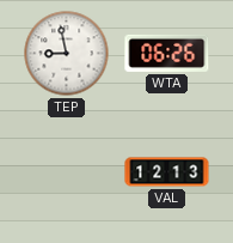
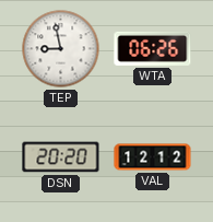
DSN: none -> 20:20
VAL: 12:13 -> 12:12
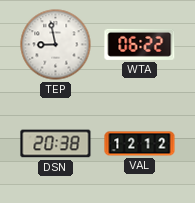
WTA: 06:26 -> 06:22
DSN: 20:20 -> 20:38
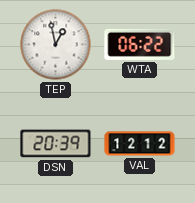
TEP: 8:58 -> 12:58
DSN: 20:38 -> 20:39
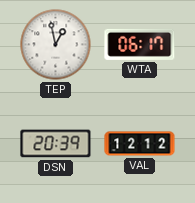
WTA: 06:22 -> 06:17
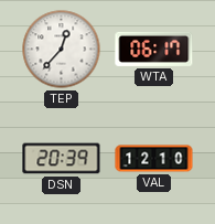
TEP: 12:58 -> 12:37
VAL: 12:12 -> 12:10
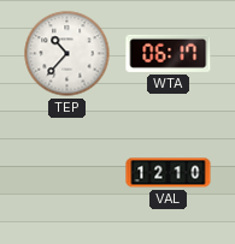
TEP: 12:37 -> 10:37
DSN: 20:39 -> none
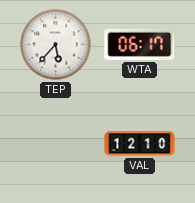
TEP: 10:37 -> 5:37
